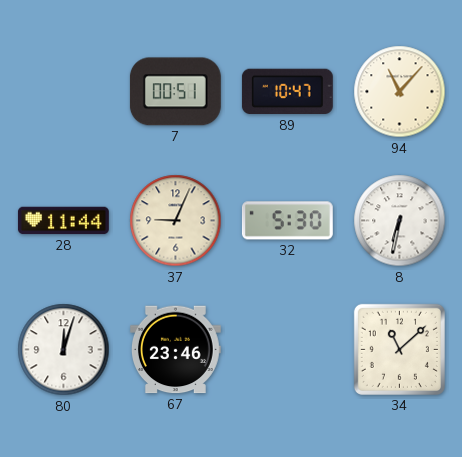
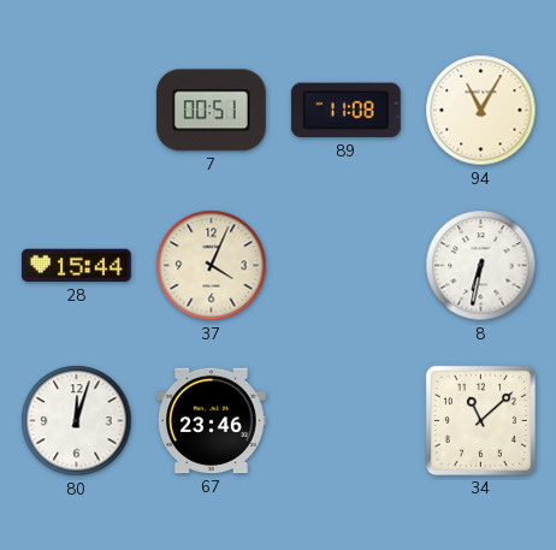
89: 10:47 -> 11:08
94: 11:07 -> 11:05
28: 11:44 -> 15:44
37: 9:04 -> 4:04
32: 5:30 -> none
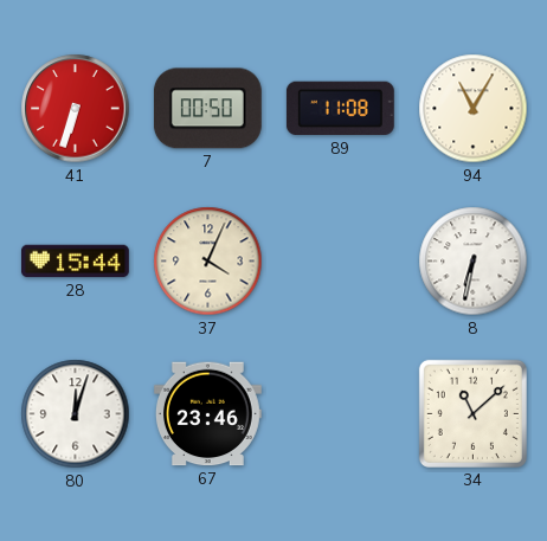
41: none -> 6:33
7: 00:51 -> 00:50
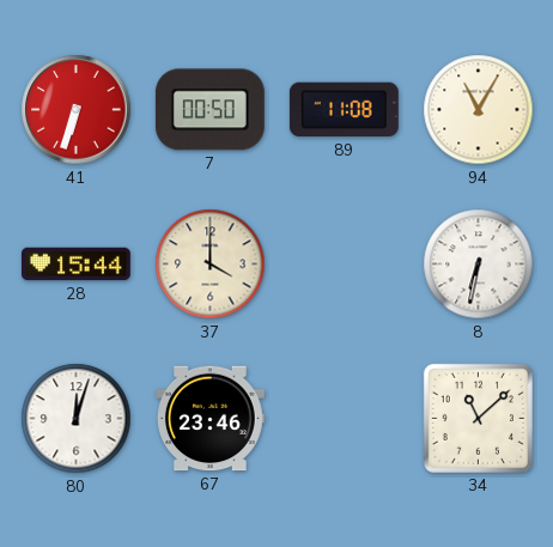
37: 4:04 -> 4:00
